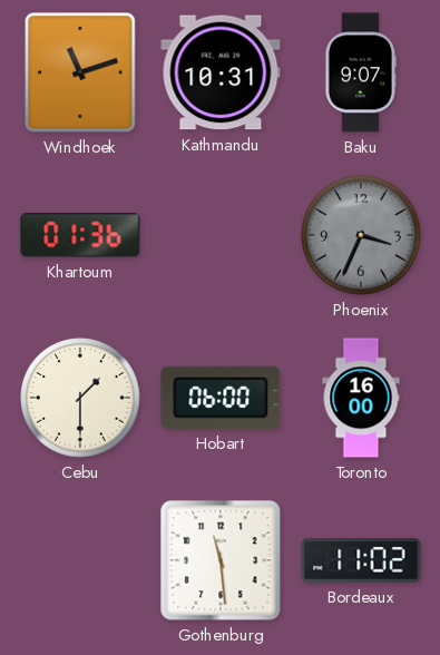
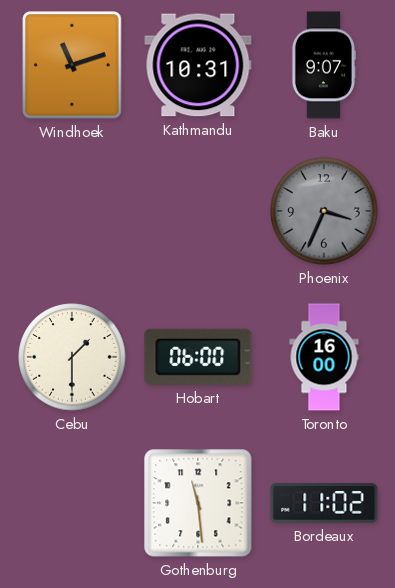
Khartoum: 01:36 -> none
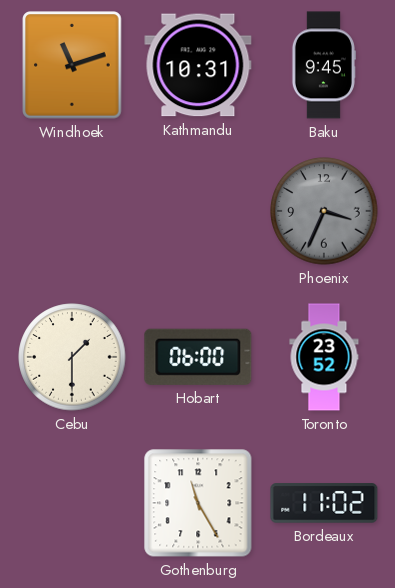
Baku: 9:07 -> 9:45
Toronto: 16:00 -> 23:52
Gothenburg: 11:29 -> 11:25
